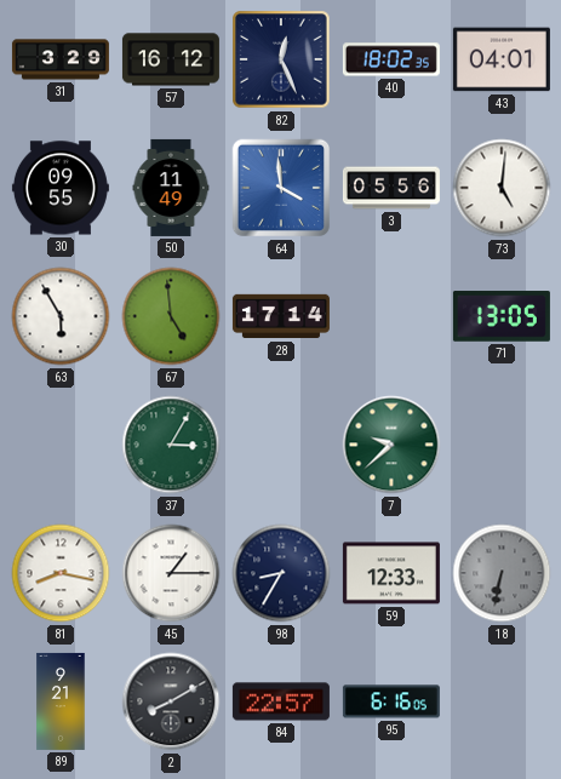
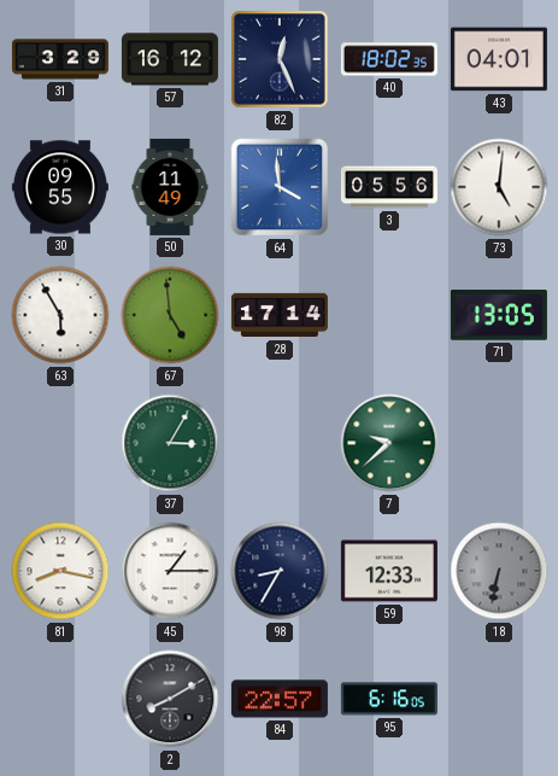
89: 9:21 -> none
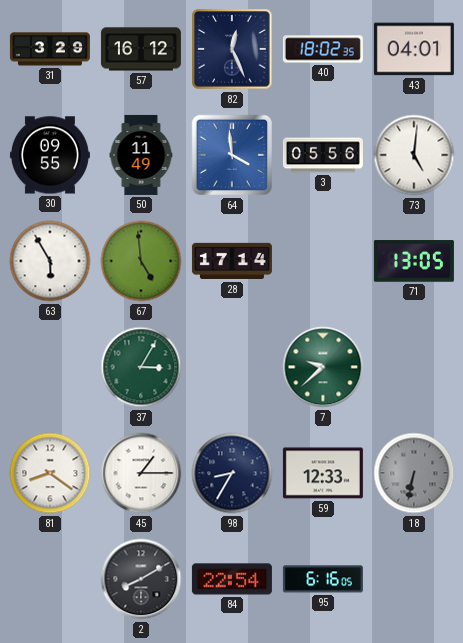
81: 8:17 -> 8:21
84: 22:57 -> 22:54
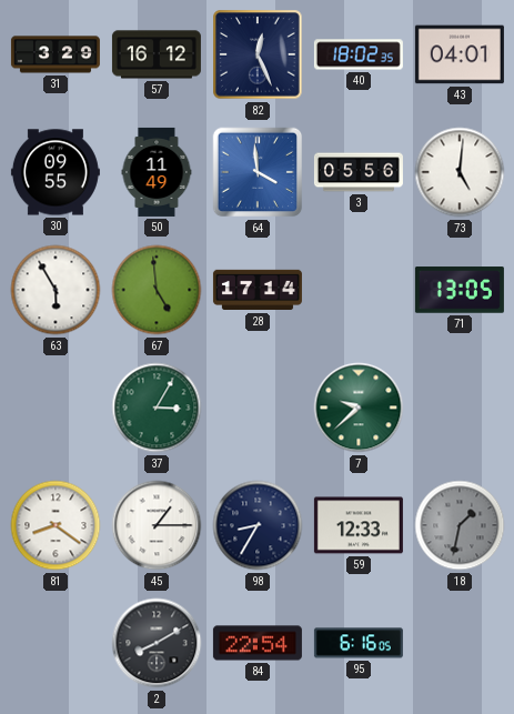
18: 6:32 -> 1:32
